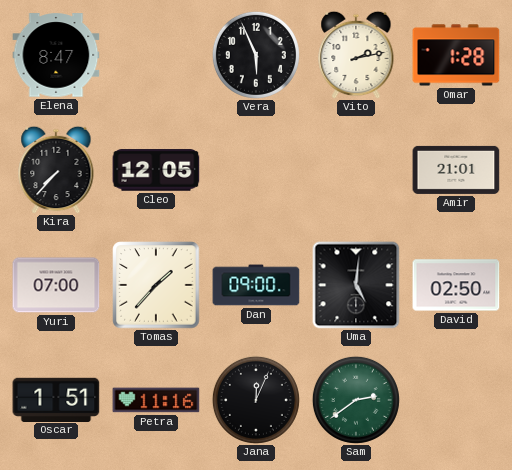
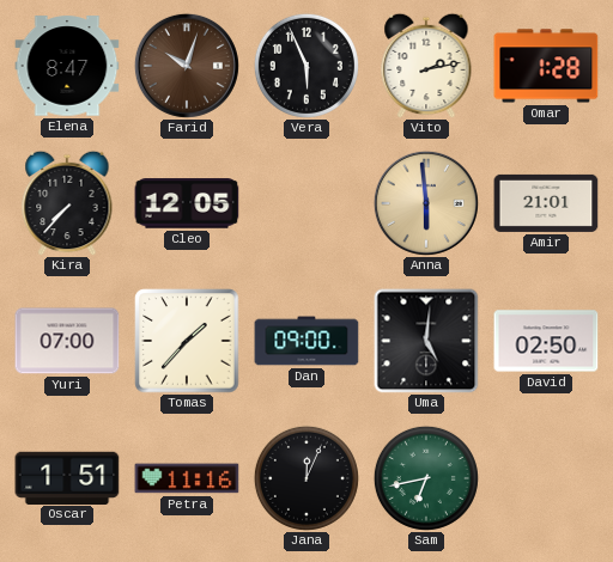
Farid: none -> 10:03
Anna: none -> 5:59
Sam: 2:39 -> 6:43
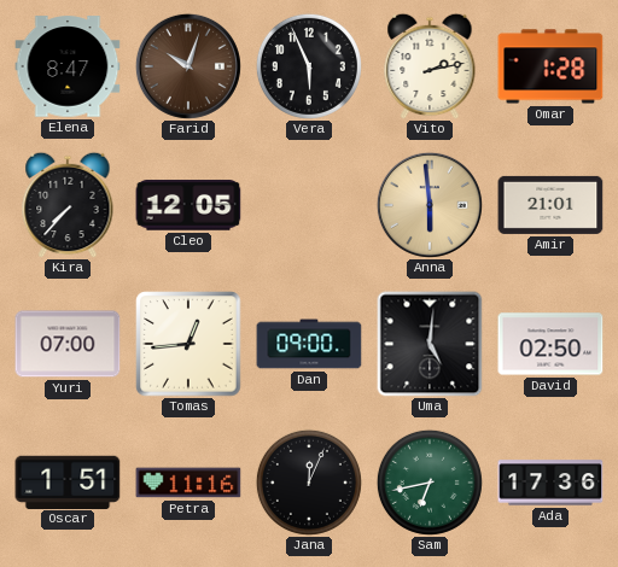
Tomas: 1:37 -> 12:44
Ada: none -> 17:36
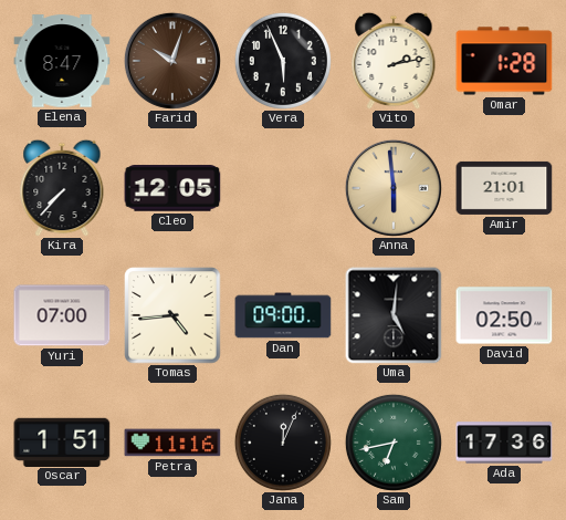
Tomas: 12:44 -> 4:44
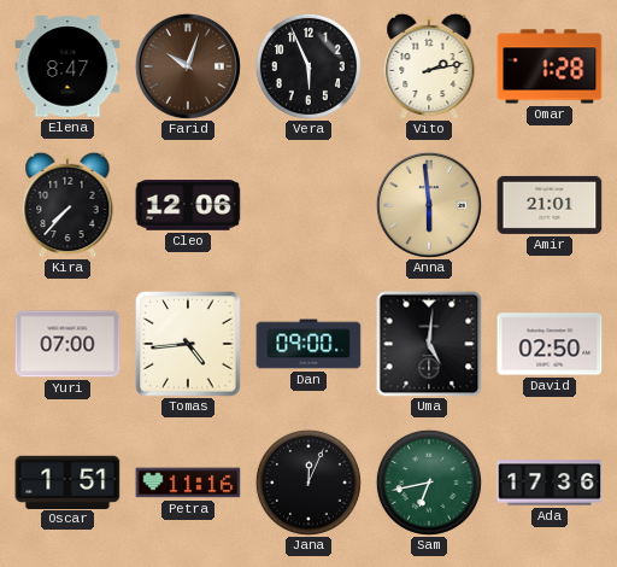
Cleo: 12:05 -> 12:06
